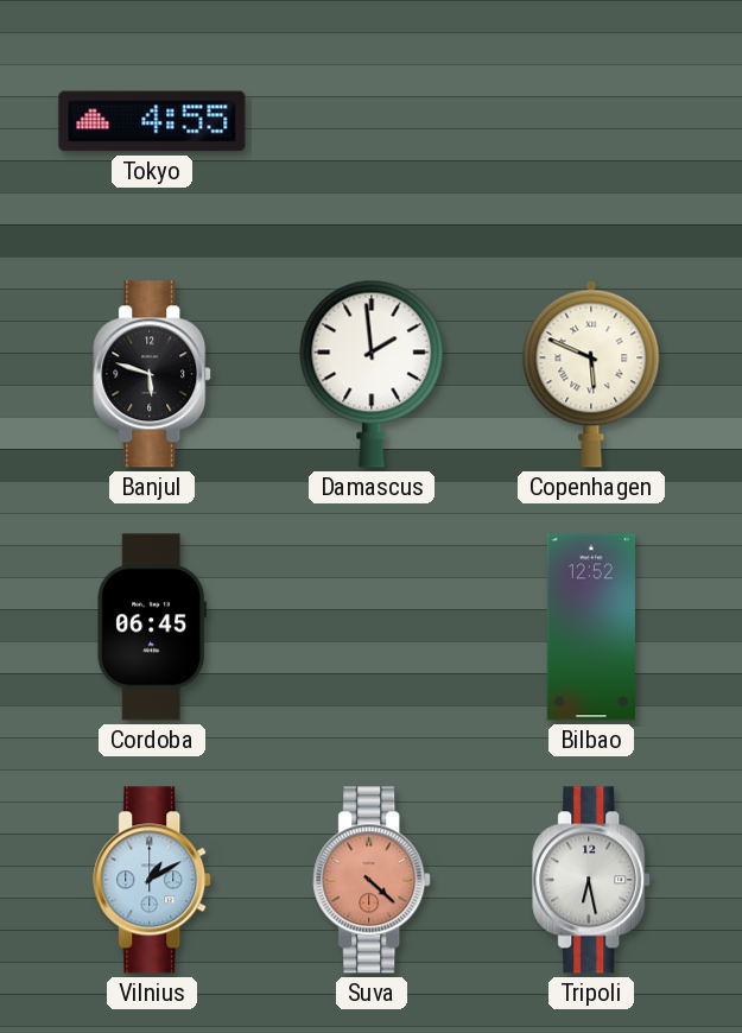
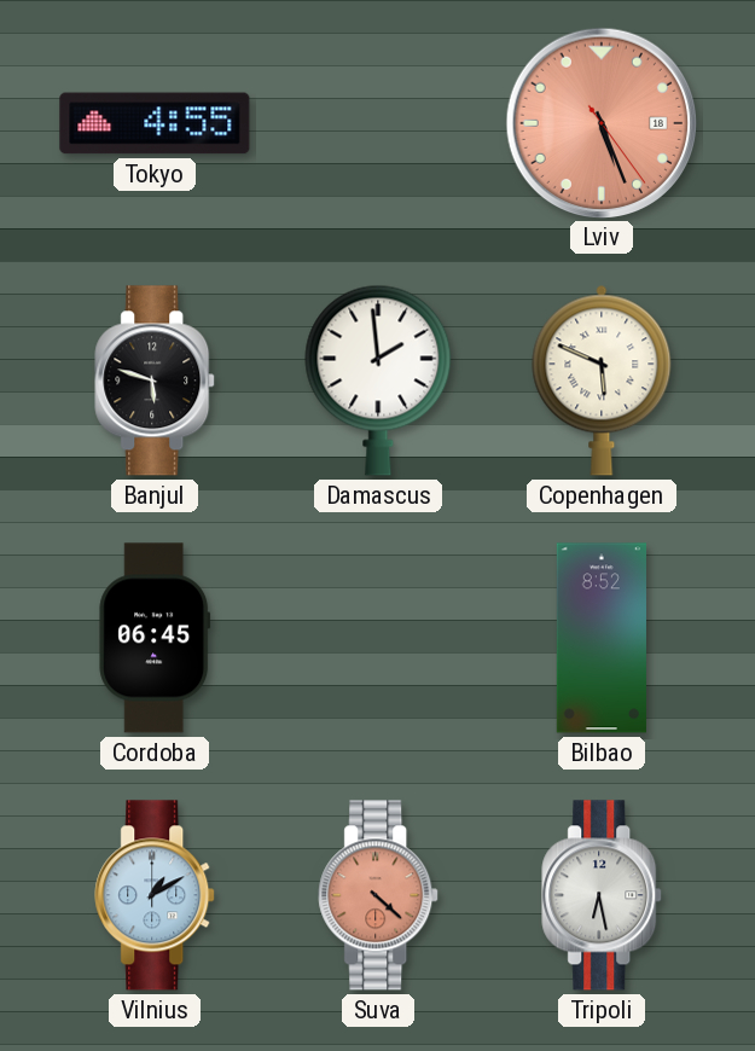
Lviv: none -> 5:26
Bilbao: 12:52 -> 8:52
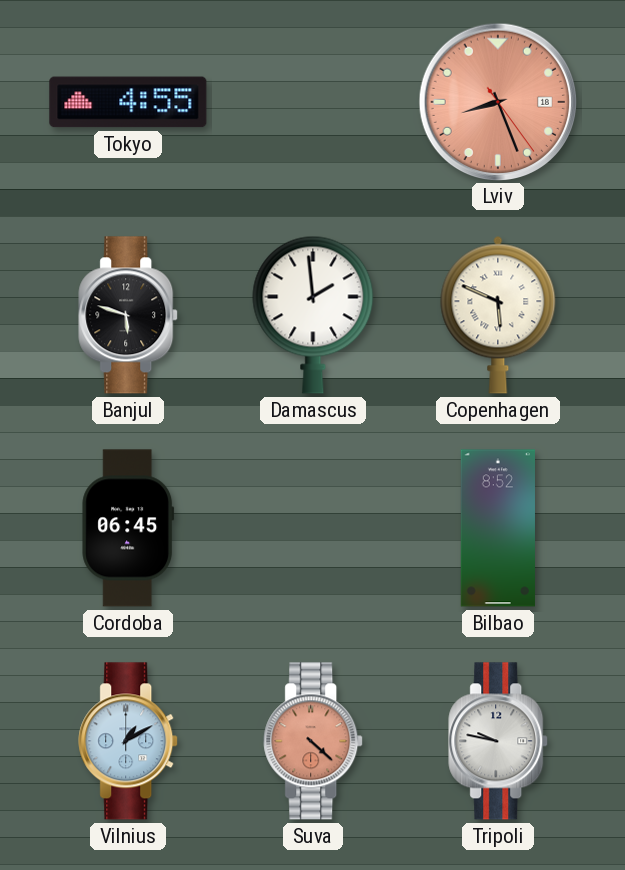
Lviv: 5:26 -> 8:26
Tripoli: 6:28 -> 9:47
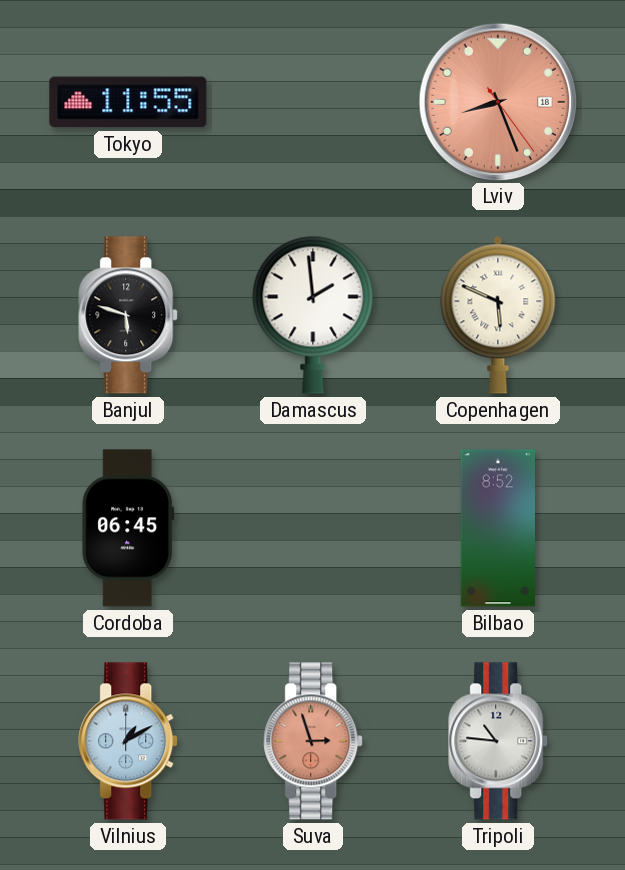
Tokyo: 4:55 -> 11:55
Suva: 4:22 -> 2:57
Tripoli: 9:47 -> 10:46
